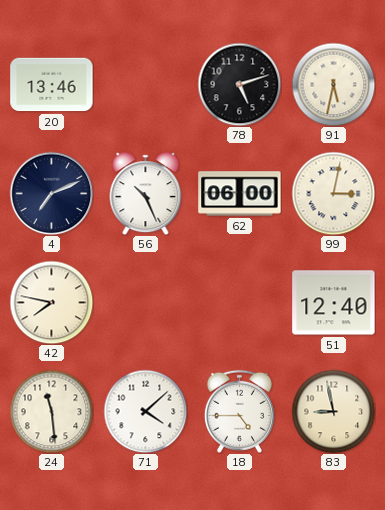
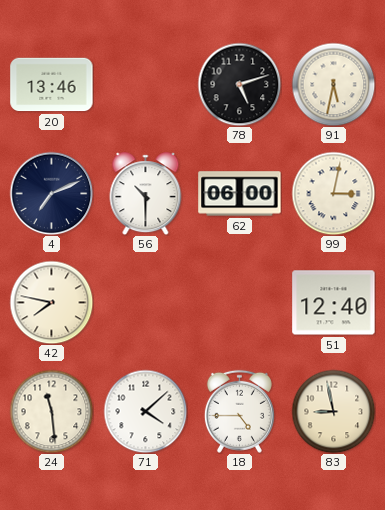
56: 10:26 -> 10:30
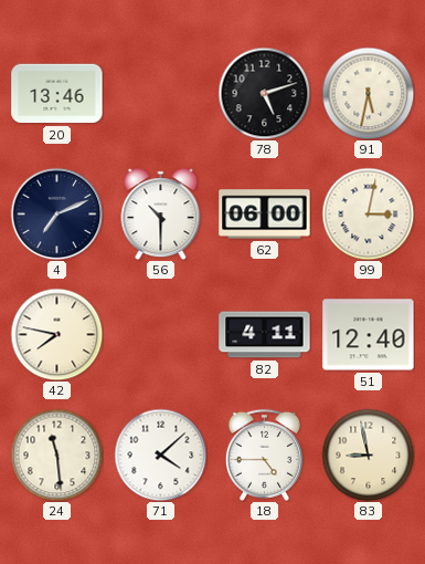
82: none -> 4:11
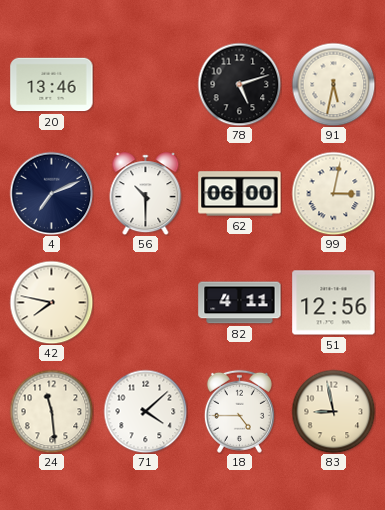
51: 12:40 -> 12:56
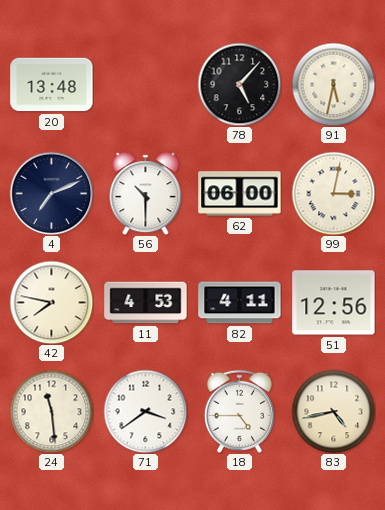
20: 13:46 -> 13:48
78: 5:12 -> 5:07
11: none -> 4:53
71: 4:08 -> 3:39
83: 8:58 -> 4:43
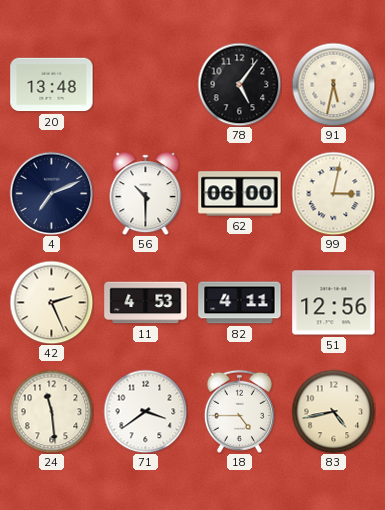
78: 5:07 -> 5:06
42: 7:47 -> 2:26
